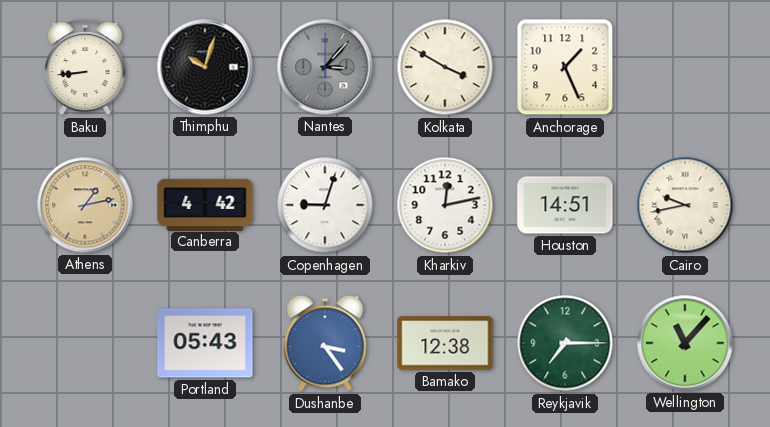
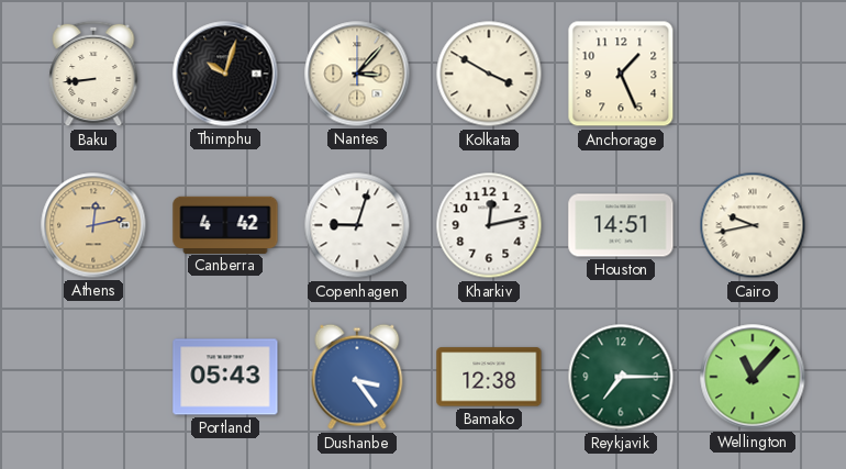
Nantes dial: grey -> cream
Athens: 1:13 -> 12:13
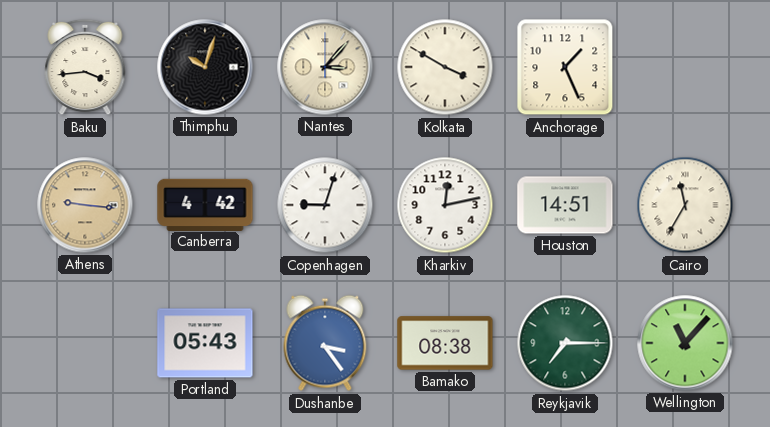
Baku: 8:44 -> 3:44
Athens: 12:13 -> 9:16
Cairo: 9:43 -> 11:35
Bamako: 12:38 -> 08:38
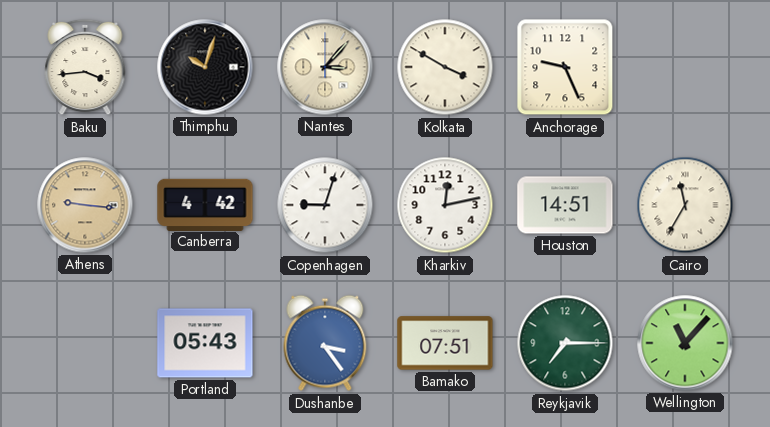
Anchorage: 1:26 -> 9:26
Bamako: 08:38 -> 07:51
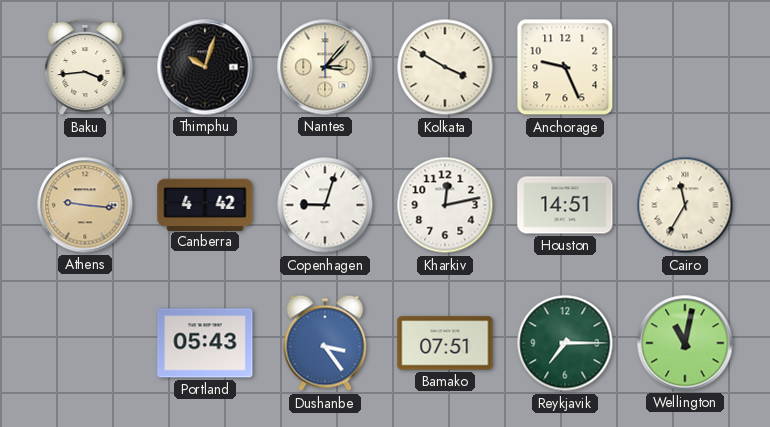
Wellington: 11:07 -> 11:02
